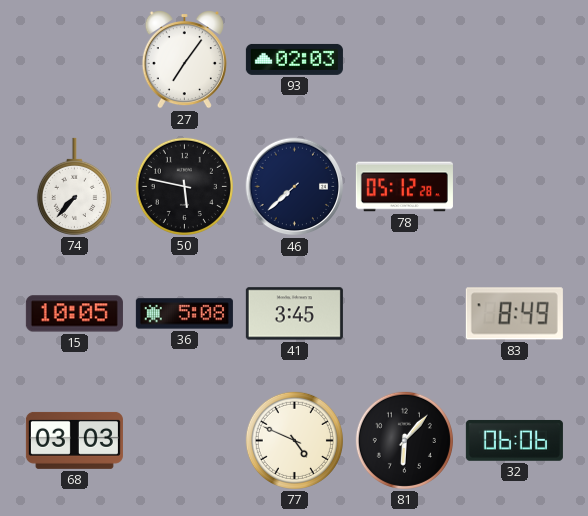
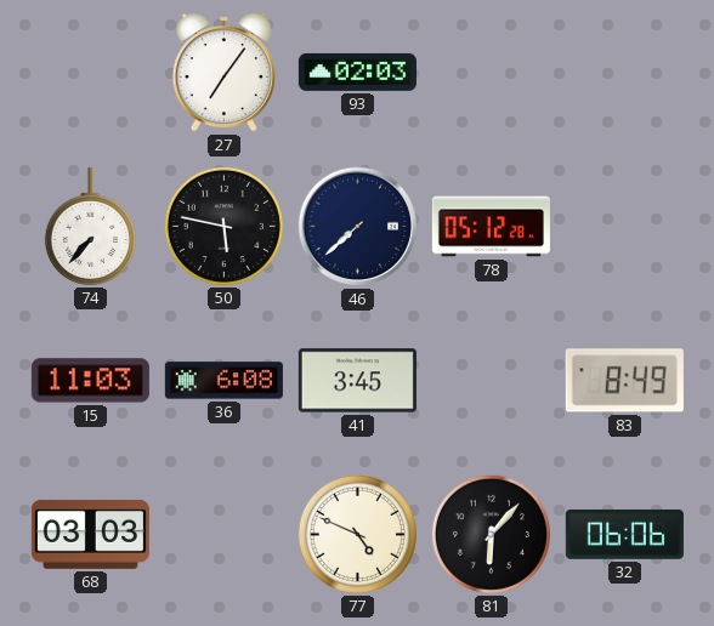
15: 10:05 -> 11:03
36: 5:08 -> 6:08
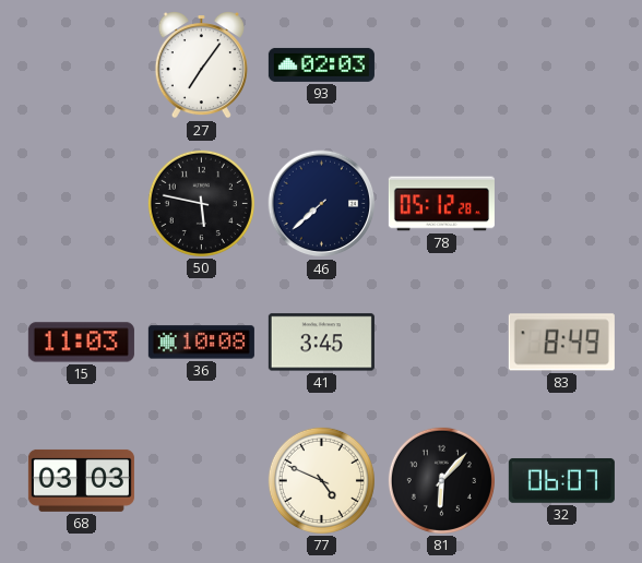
74: 7:37 -> none
36: 6:08 -> 10:08
32: 06:06 -> 06:07
